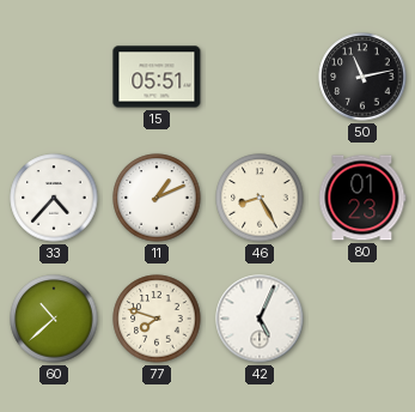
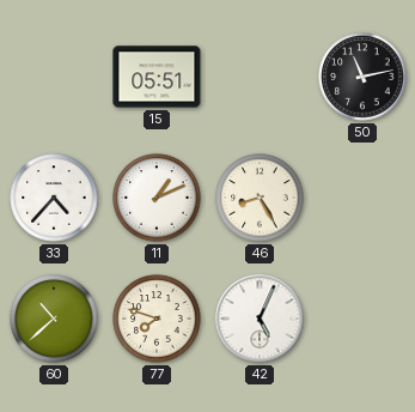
80: 01:23 -> none
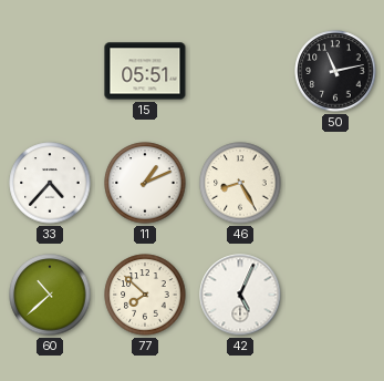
77: 7:48 -> 7:52
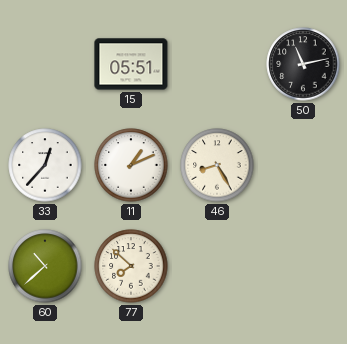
33: 4:37 -> 12:37
42: 5:04 -> none
